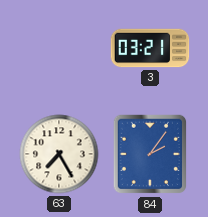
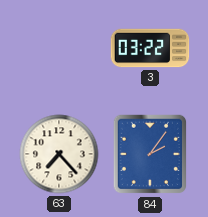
3: 03:21 -> 03:22
63: 7:25 -> 7:23
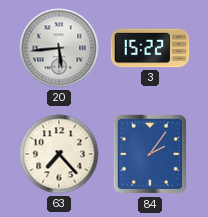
20: none -> 5:44
3: 03:22 -> 15:22
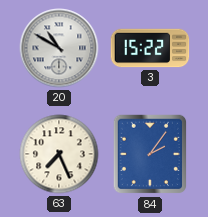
20: 5:44 -> 10:50
63: 7:23 -> 7:26
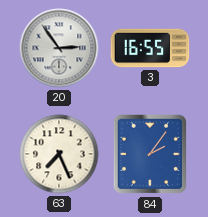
20: 10:50 -> 2:54
3: 15:22 -> 16:55
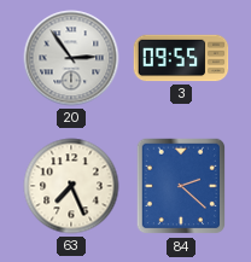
3: 16:55 -> 09:55
84: 2:06 -> 2:22
